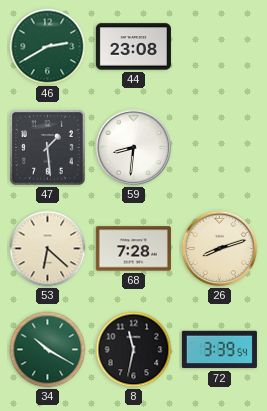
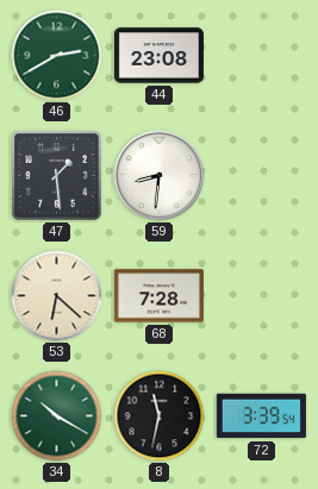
26: 8:12 -> none
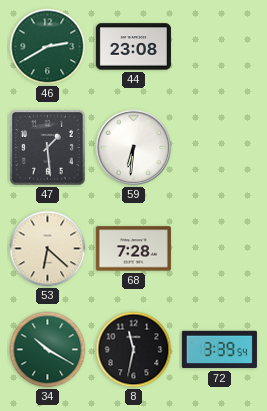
59: 8:31 -> 6:31
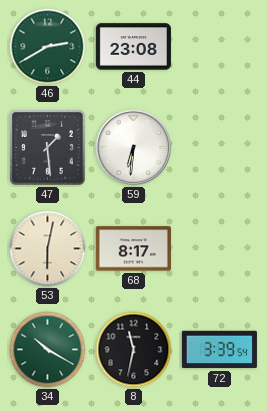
53: 6:22 -> 6:02
68: 7:28 -> 8:17
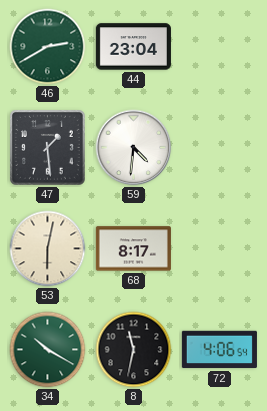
44: 23:08 -> 23:04
59: 6:31 -> 4:31
72: 3:39 -> 4:06
